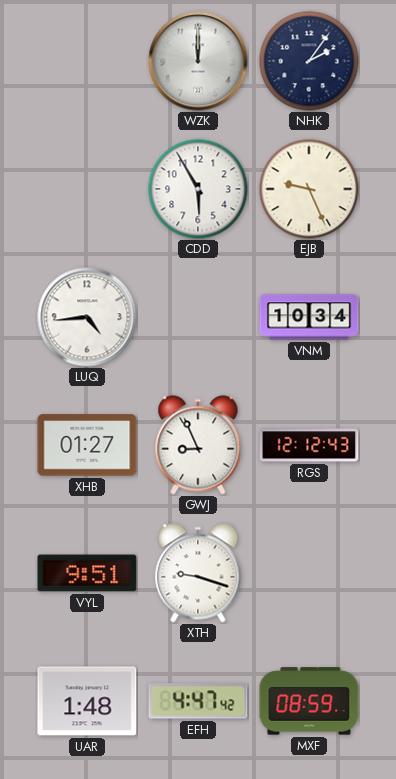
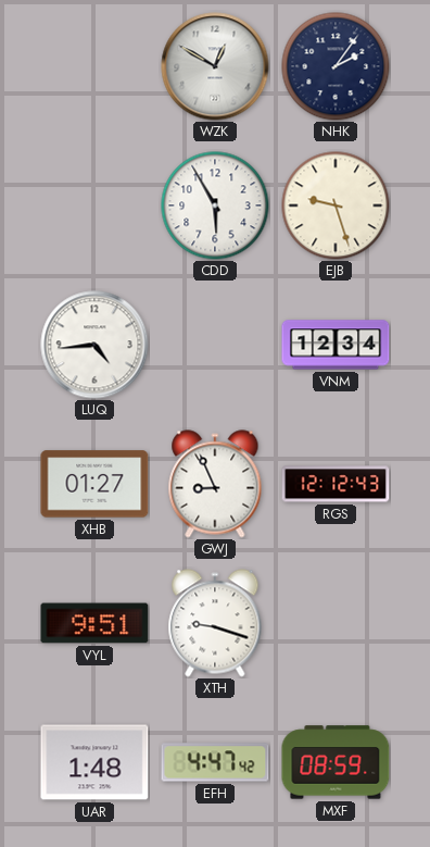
WZK: 12:00 -> 12:50
EJB: 9:26 -> 9:27
VNM: 10:34 -> 12:34
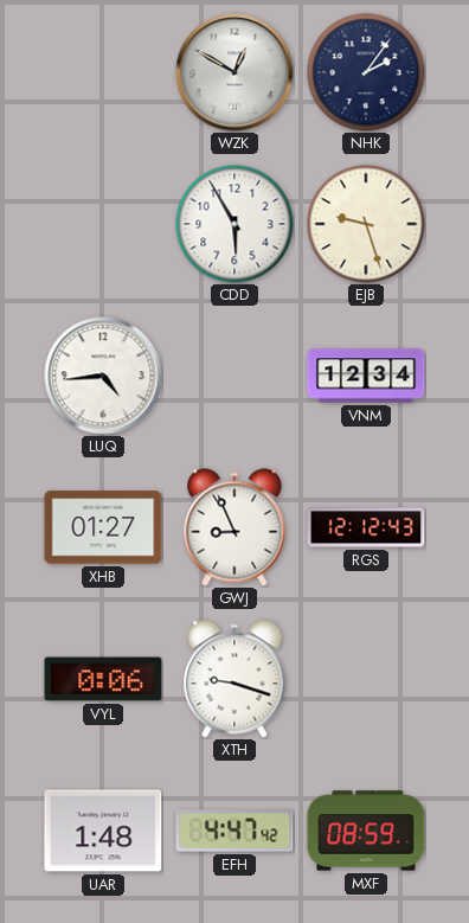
VYL: 9:51 -> 0:06
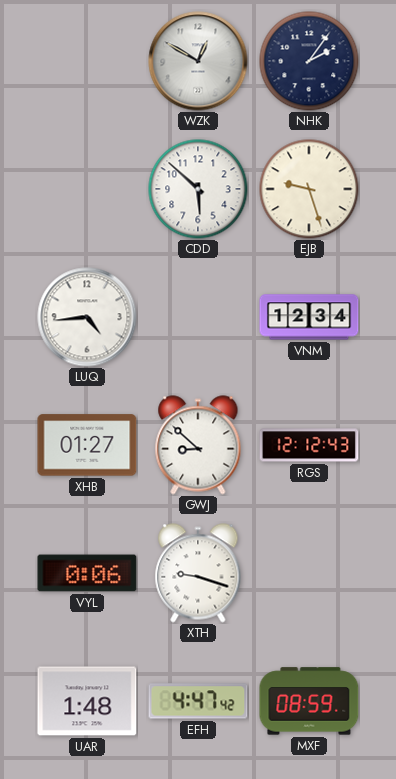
CDD: 5:55 -> 5:52
GWJ: 8:56 -> 8:52
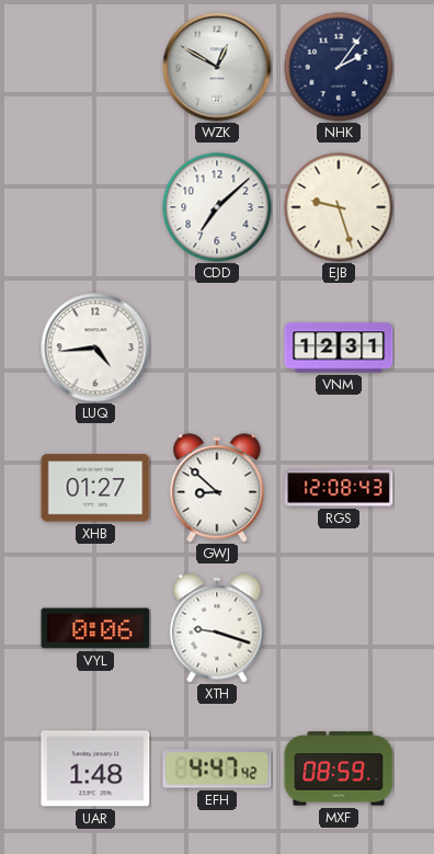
CDD: 5:52 -> 7:08
VNM: 12:34 -> 12:31
RGS: 12:12 -> 12:08
